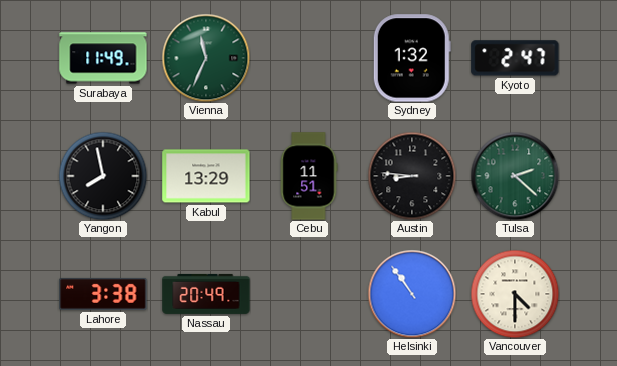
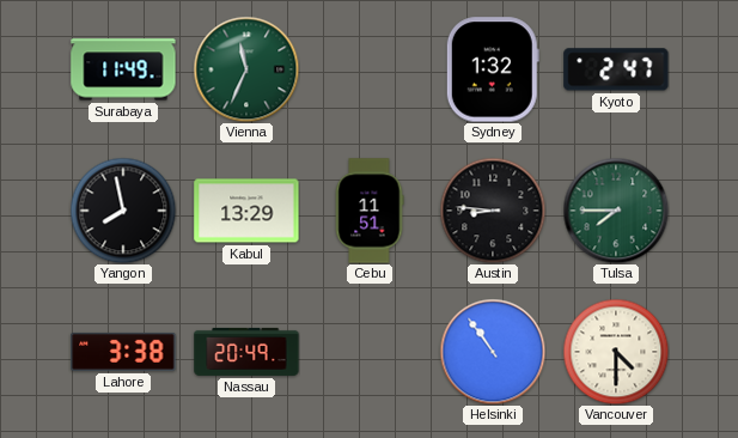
Tulsa: 2:22 -> 7:45
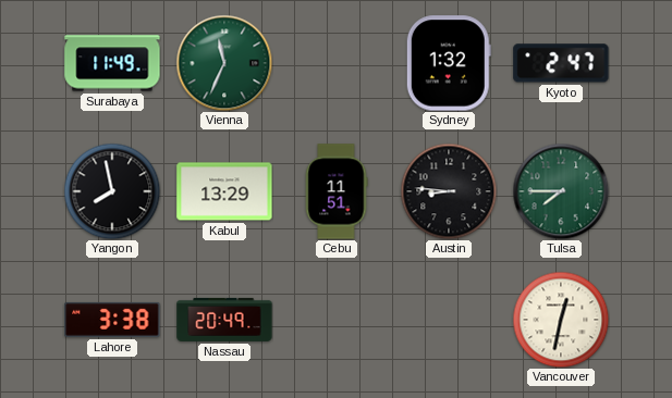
Helsinki: 10:54 -> none
Vancouver: 4:30 -> 12:32
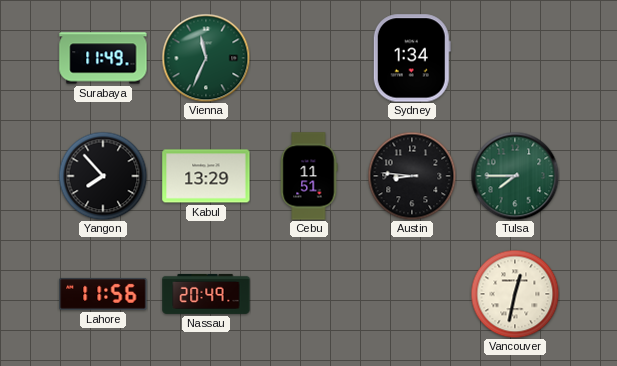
Sydney: 1:32 -> 1:34
Kyoto: 2:47 -> none
Yangon: 7:58 -> 7:53
Lahore: 3:38 -> 11:56
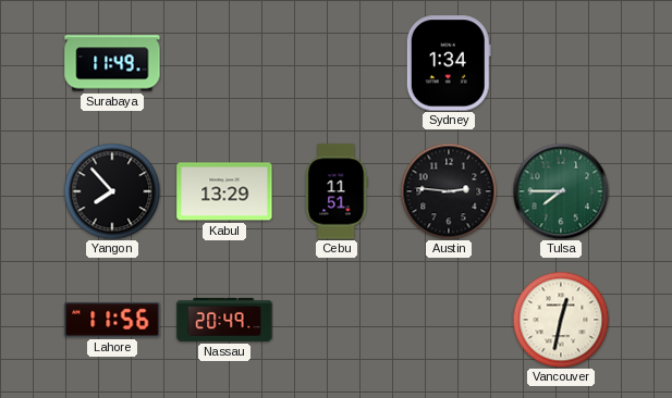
Vienna: 11:34 -> none
Austin: 8:46 -> 2:46
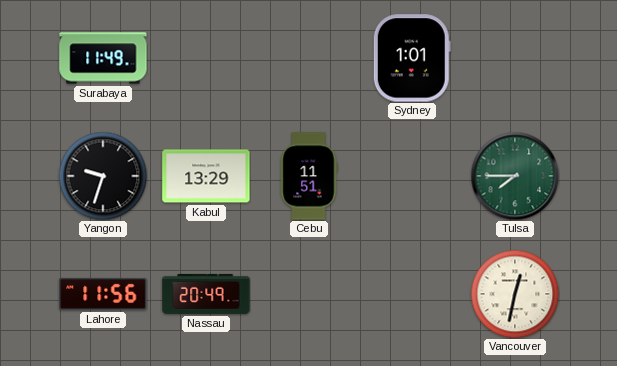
Sydney: 1:34 -> 1:01
Yangon: 7:53 -> 9:33
Austin: 2:46 -> none
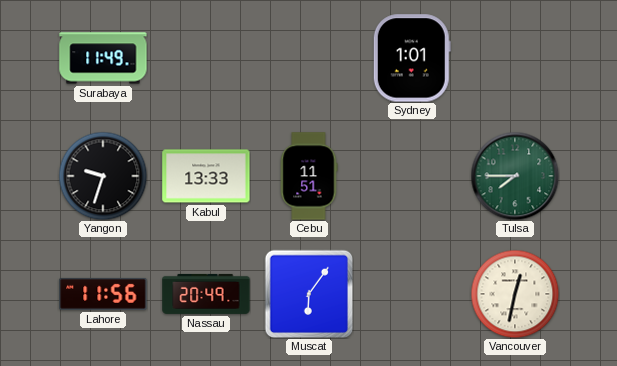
Kabul: 13:29 -> 13:33
Muscat: none -> 6:06
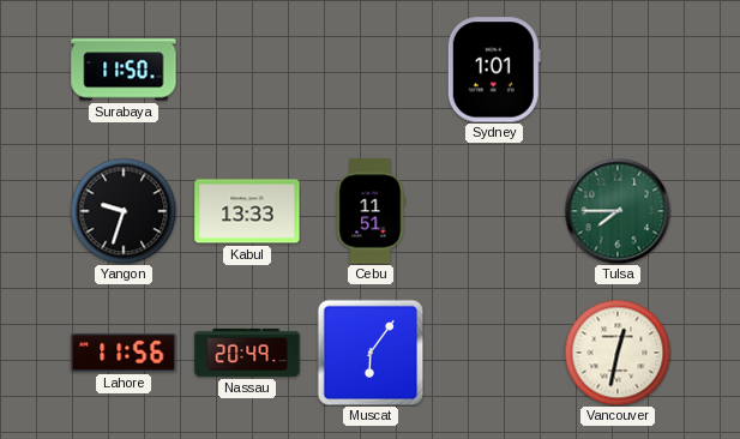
Surabaya: 11:49 -> 11:50
